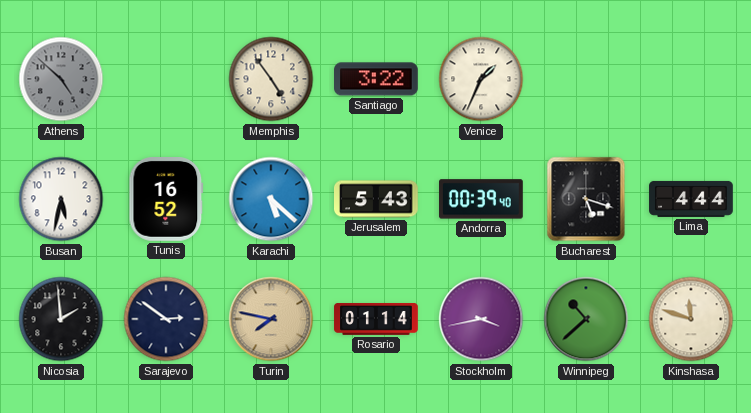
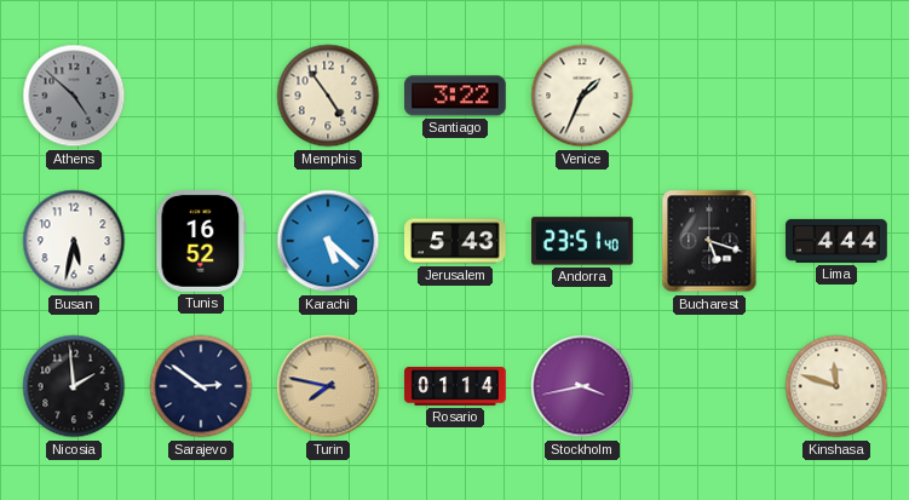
Andorra: 00:39 -> 23:51
Winnipeg: 10:38 -> none
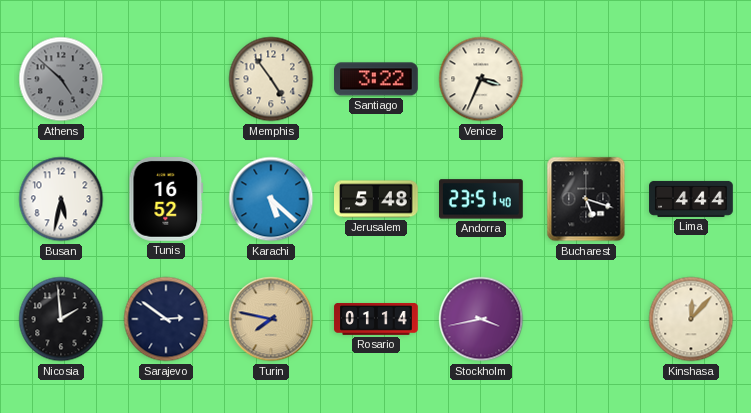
Venice: 1:34 -> 3:34
Jerusalem: 5:43 -> 5:48
Kinshasa: 11:48 -> 12:07
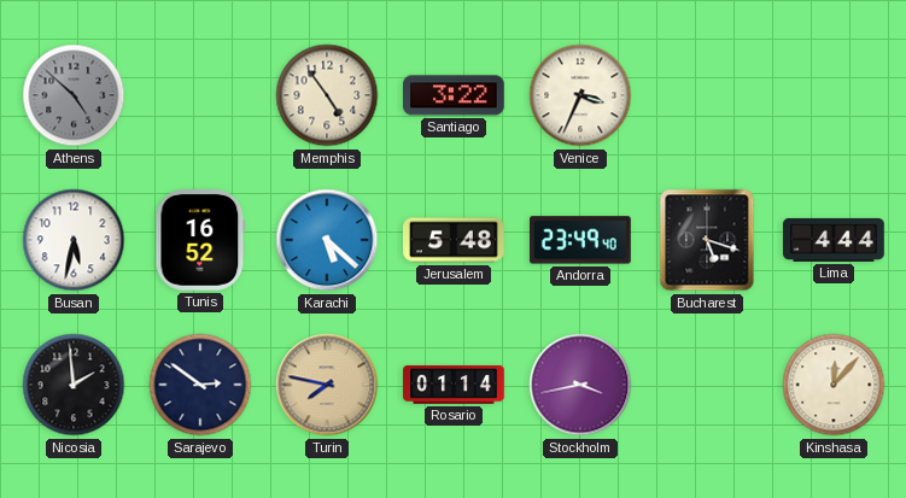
Andorra: 23:51 -> 23:49
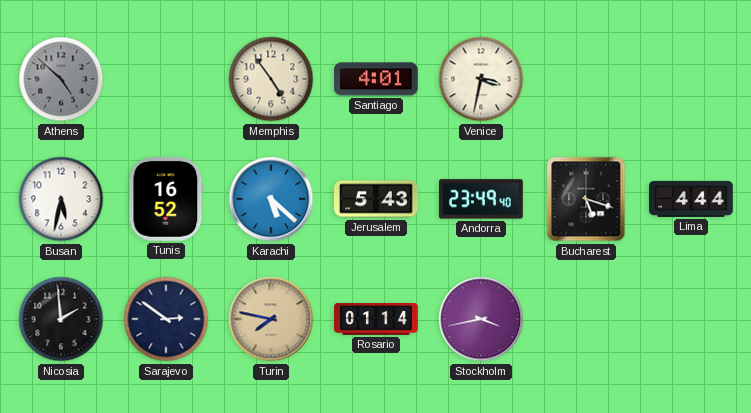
Santiago: 3:22 -> 4:01
Venice: 3:34 -> 3:32
Jerusalem: 5:48 -> 5:43
Kinshasa: 12:07 -> none
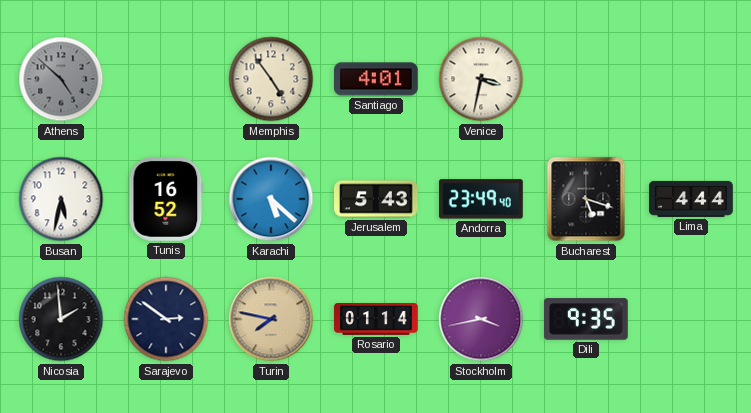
Dili: none -> 9:35
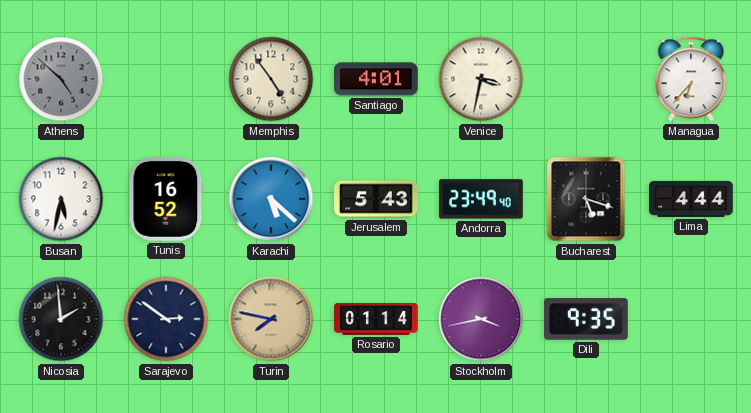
Managua: none -> 6:37
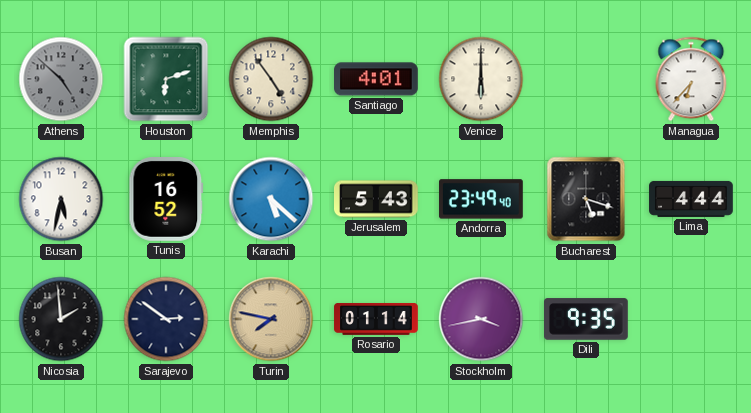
Houston: none -> 6:12
Venice: 3:32 -> 6:00
